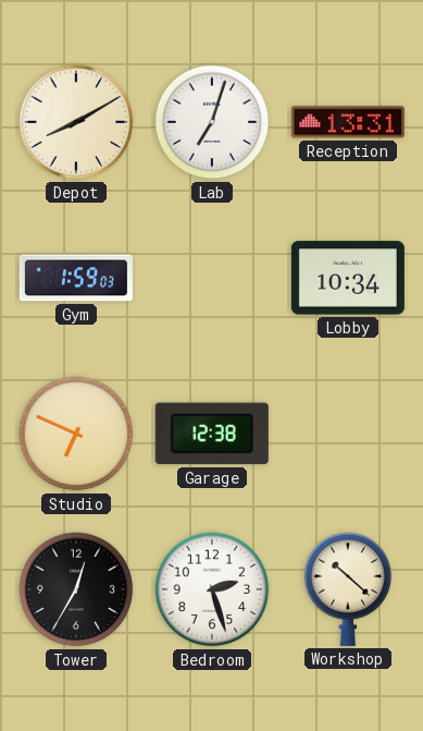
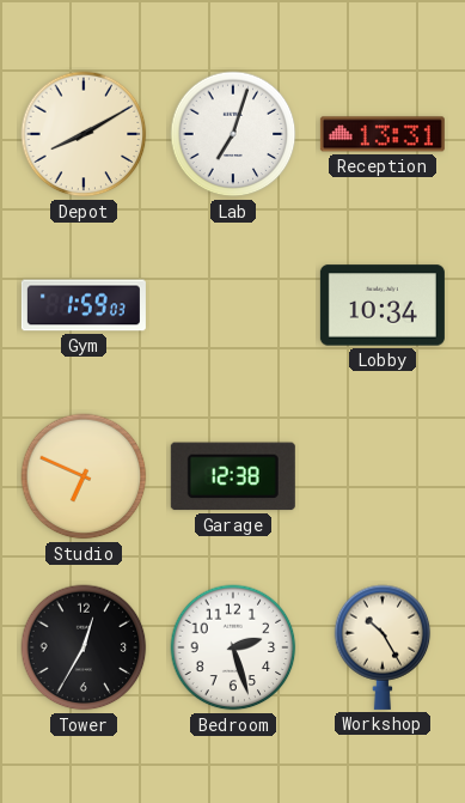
Workshop: 10:22 -> 10:25
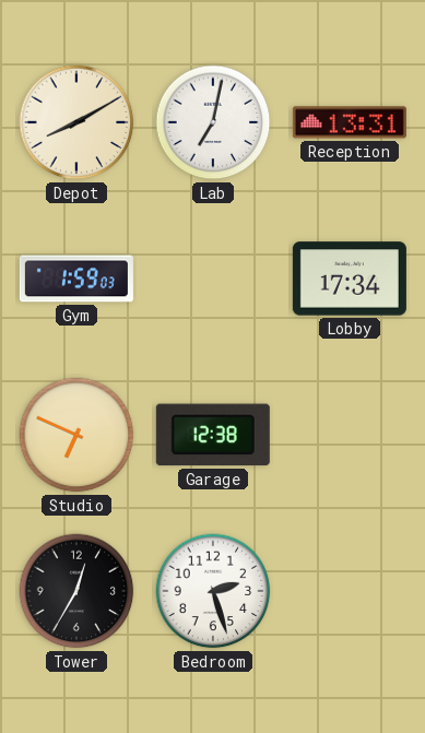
Lab: 7:03 -> 7:02
Lobby: 10:34 -> 17:34
Workshop: 10:25 -> none
